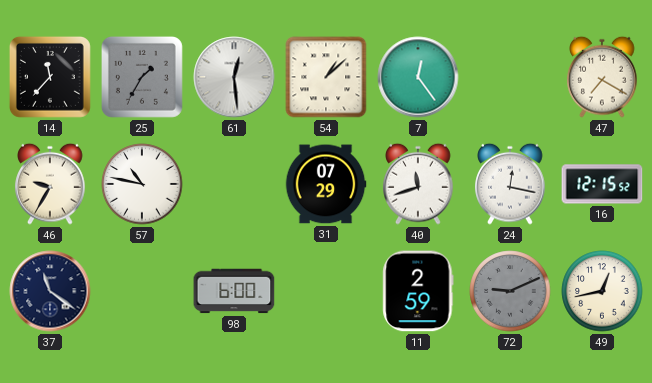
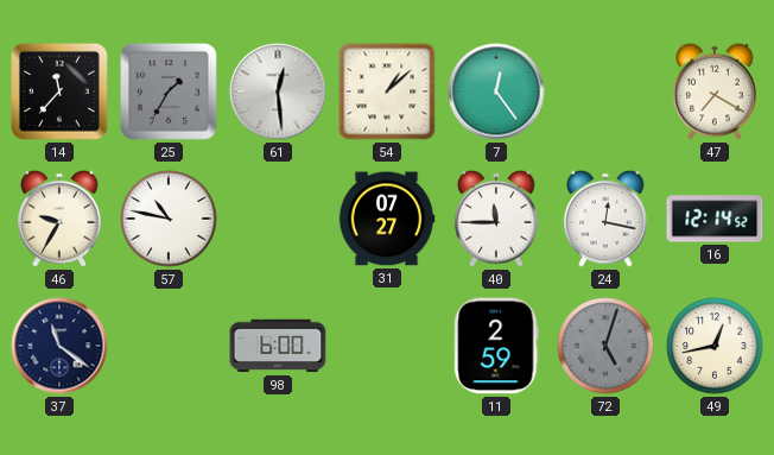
31: 07:29 -> 07:27
40: 11:42 -> 11:45
16: 12:15 -> 12:14
72: 9:11 -> 5:03
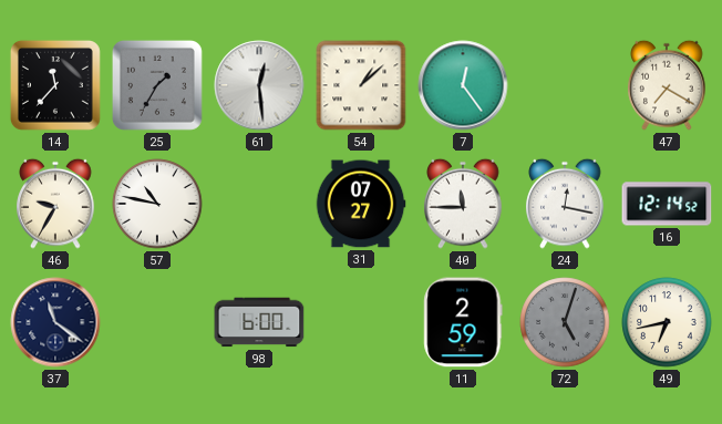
49: 12:43 -> 6:43
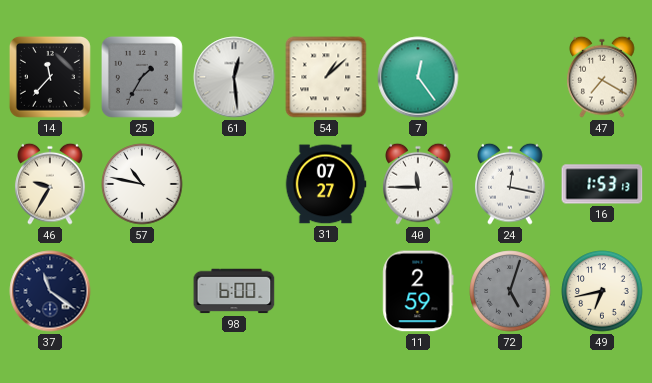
16: 12:14 -> 1:53
